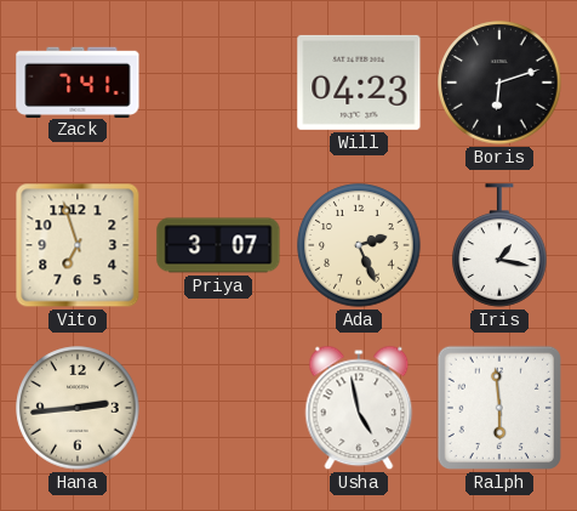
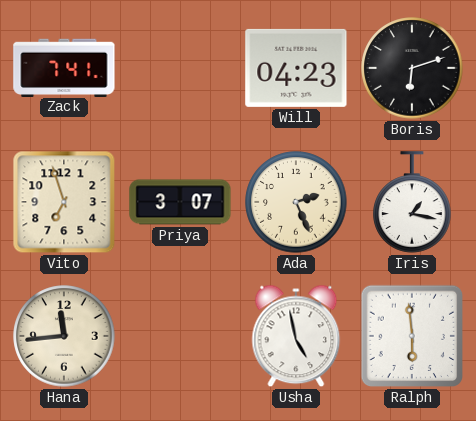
Hana: 2:44 -> 11:44
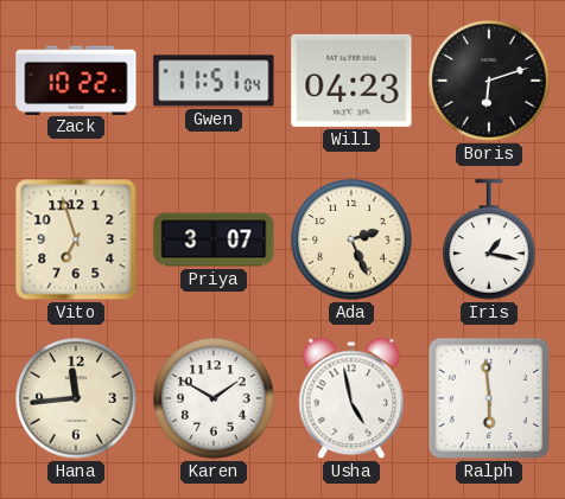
Zack: 7:41 -> 10:22
Gwen: none -> 11:51
Karen: none -> 1:50
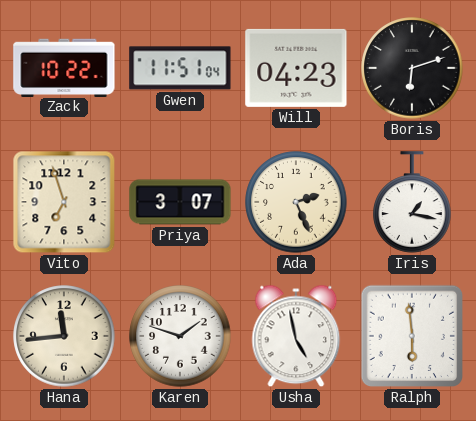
Karen: 1:50 -> 1:48
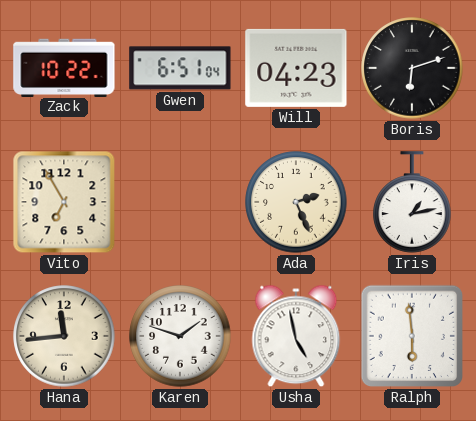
Gwen: 11:51 -> 6:51
Vito: 6:57 -> 6:55
Priya: 3:07 -> none
Iris: 1:17 -> 1:13
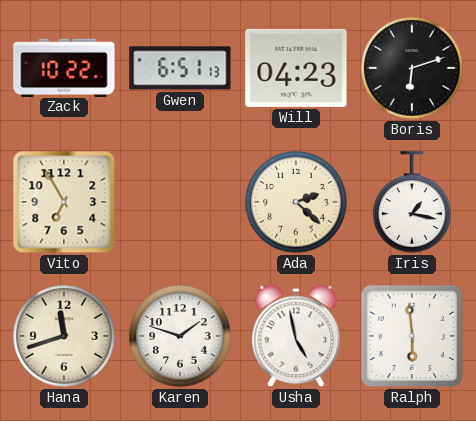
Gwen: 6:51:04 -> 6:51:13
Ada: 2:26 -> 2:22
Iris: 1:13 -> 1:17
Hana: 11:44 -> 11:42
